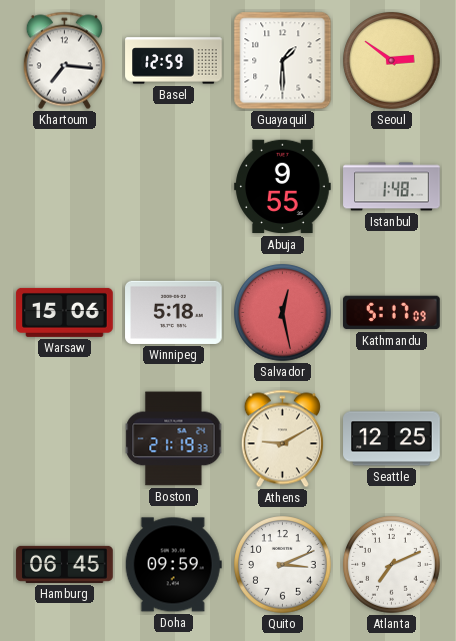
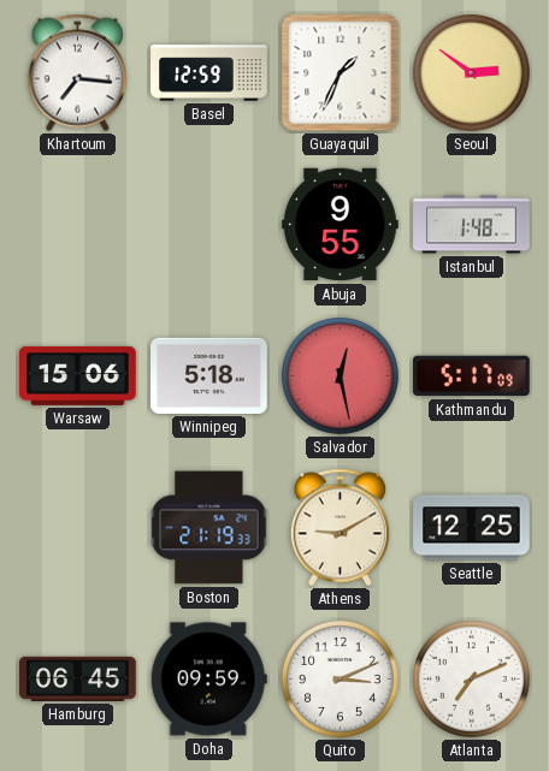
Guayaquil: 1:30 -> 1:34
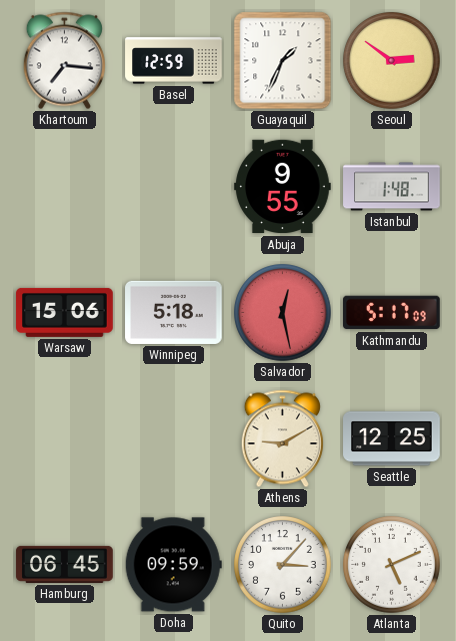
Boston: 21:19 -> none
Quito: 3:11 -> 3:07
Atlanta: 7:11 -> 5:11
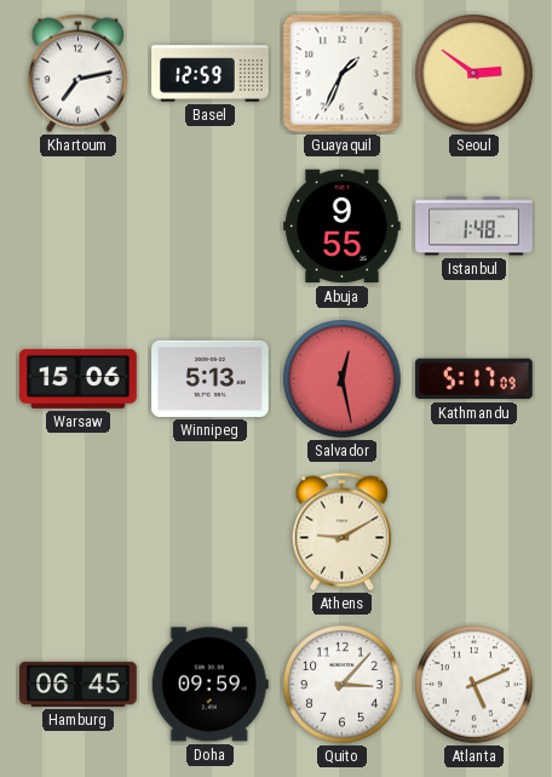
Khartoum: 7:16 -> 7:13
Winnipeg: 5:18 -> 5:13
Seattle: 12:25 -> none
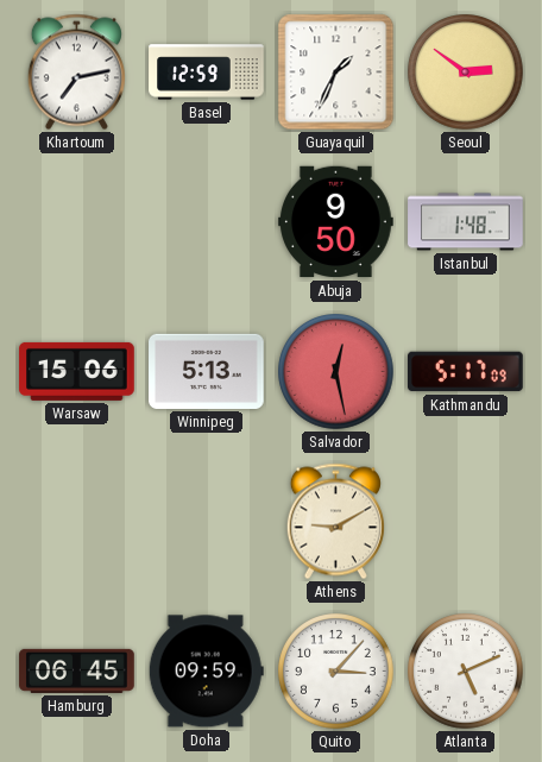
Abuja: 9:55 -> 9:50
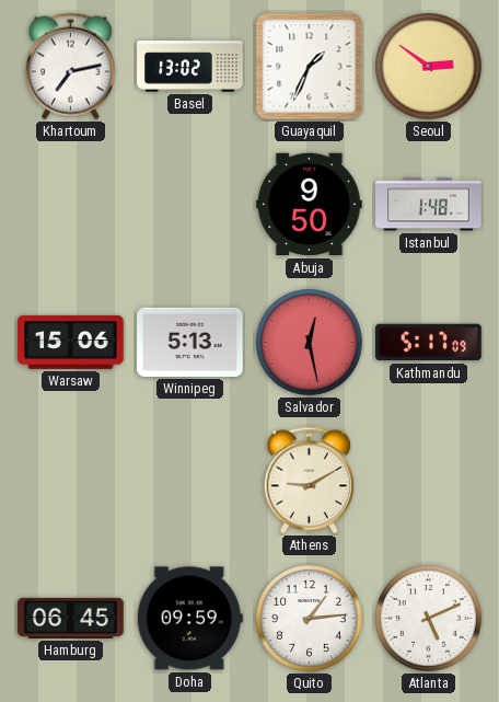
Basel: 12:59 -> 13:02
Quito: 3:07 -> 1:14
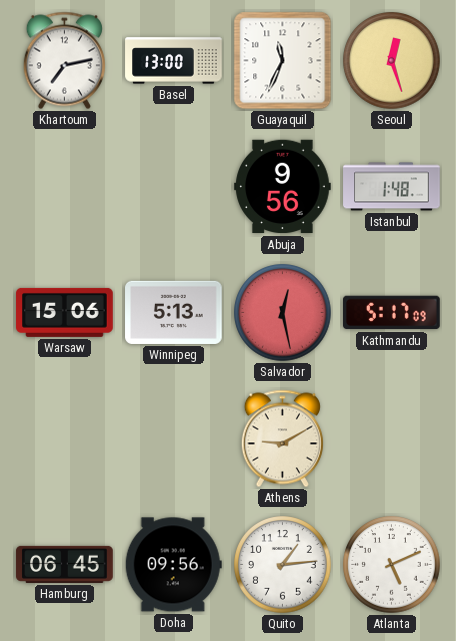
Basel: 13:02 -> 13:00
Guayaquil: 1:34 -> 11:34
Seoul: 2:51 -> 12:27
Abuja: 9:50 -> 9:56
Doha: 09:59 -> 09:56
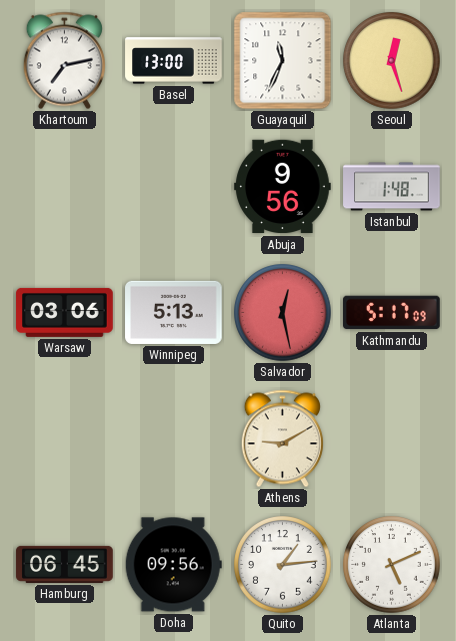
Warsaw: 15:06 -> 03:06
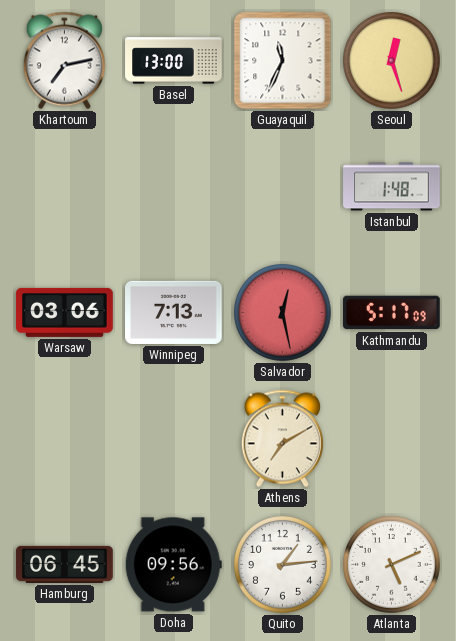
Abuja: 9:56 -> none
Winnipeg: 5:13 -> 7:13
Athens: 9:10 -> 7:10
